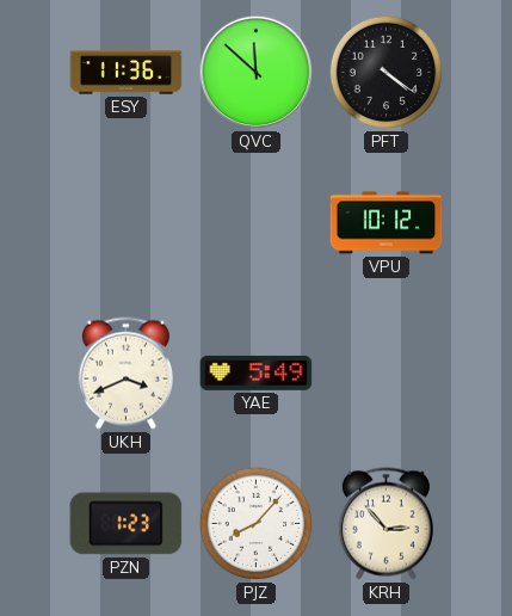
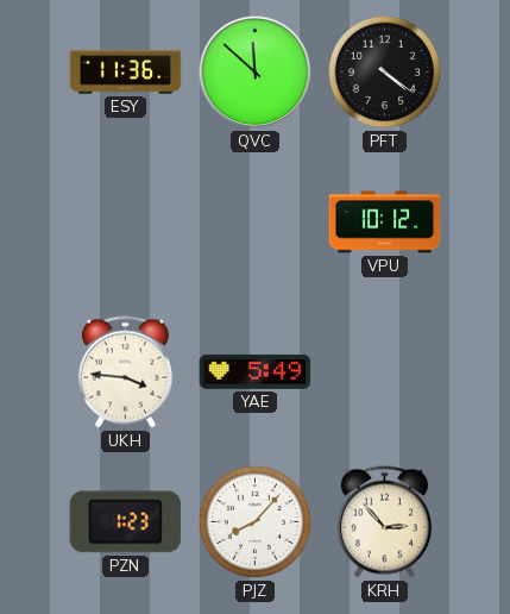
UKH: 3:41 -> 3:46
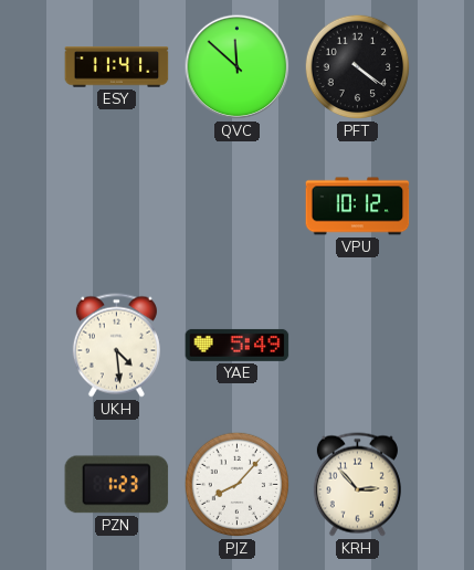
ESY: 11:36 -> 11:41
UKH: 3:46 -> 4:29
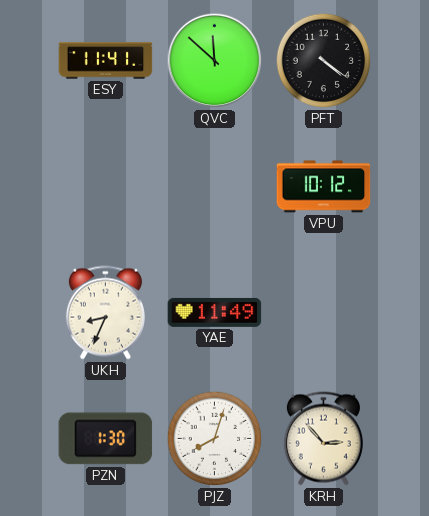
UKH: 4:29 -> 8:34
YAE: 5:49 -> 11:49
PZN: 1:23 -> 1:30
PJZ: 8:07 -> 8:03
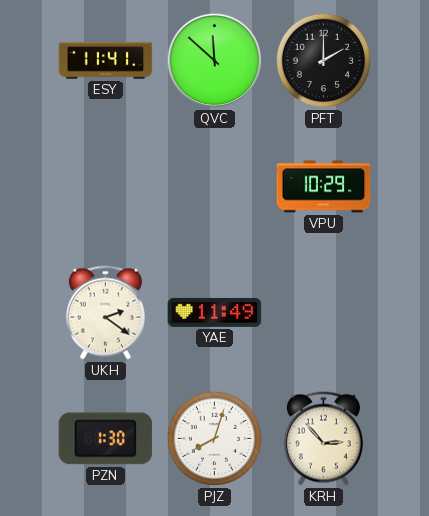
PFT: 4:21 -> 2:00
VPU: 10:12 -> 10:29
UKH: 8:34 -> 2:21
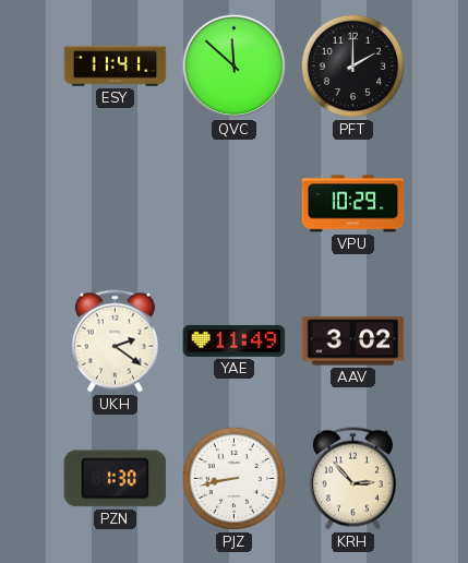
AAV: none -> 3:02
PJZ: 8:03 -> 8:43
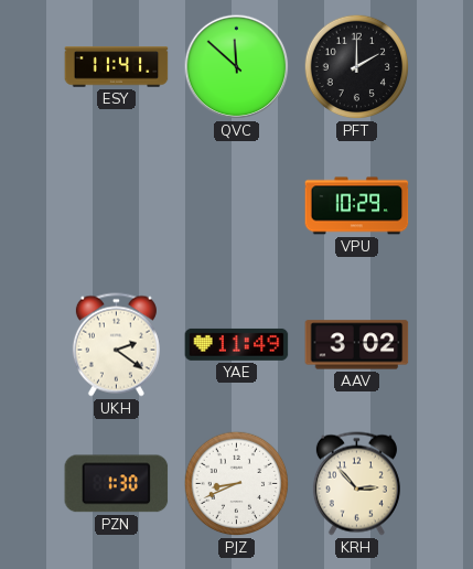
PJZ: 8:43 -> 8:41
